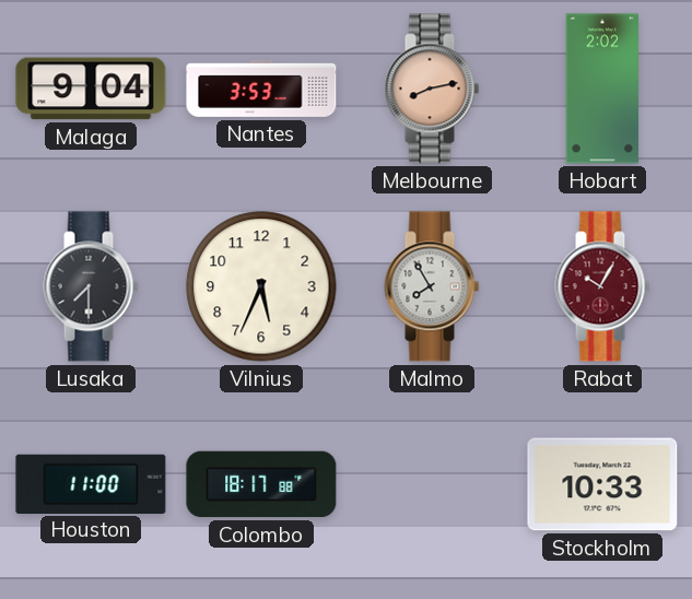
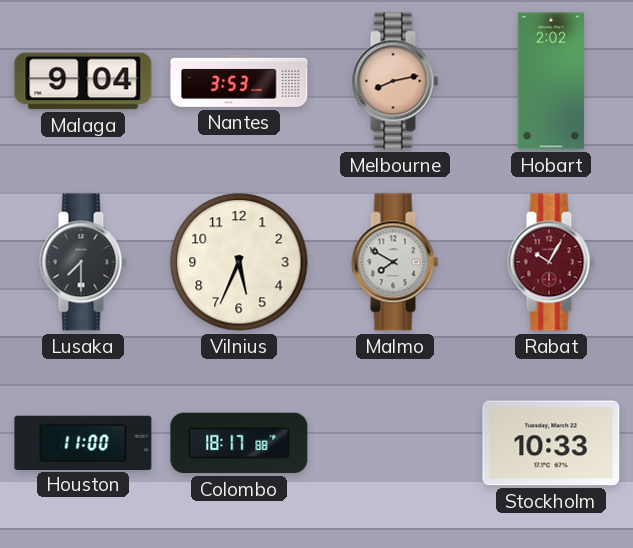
Malmo: 7:55 -> 7:50
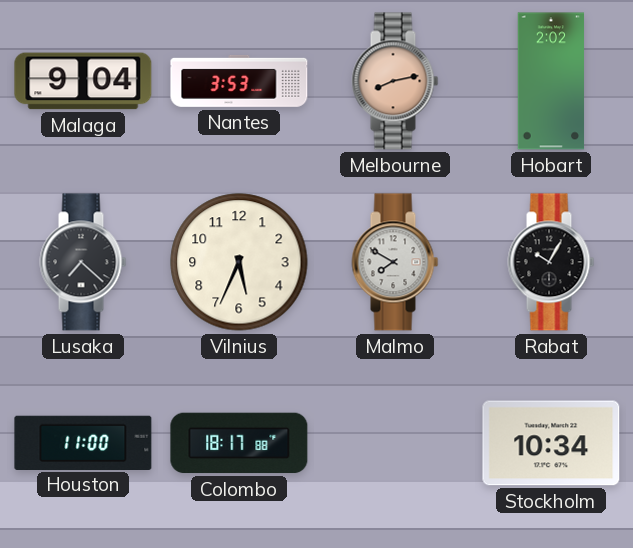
Lusaka: 7:30 -> 7:22
Rabat dial: burgundy -> black
Stockholm: 10:33 -> 10:34
